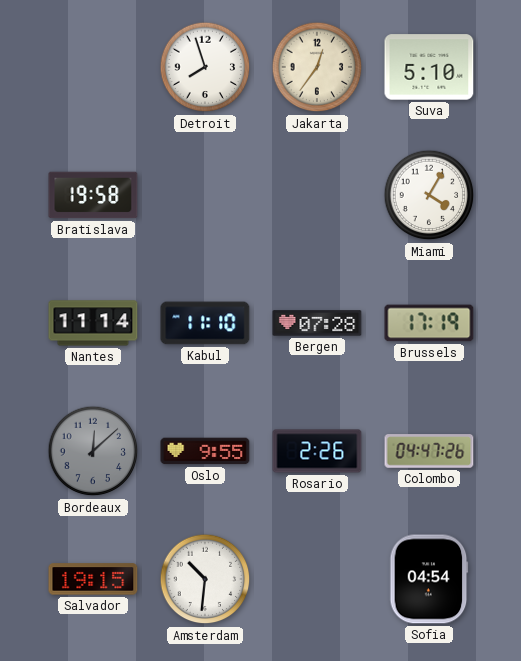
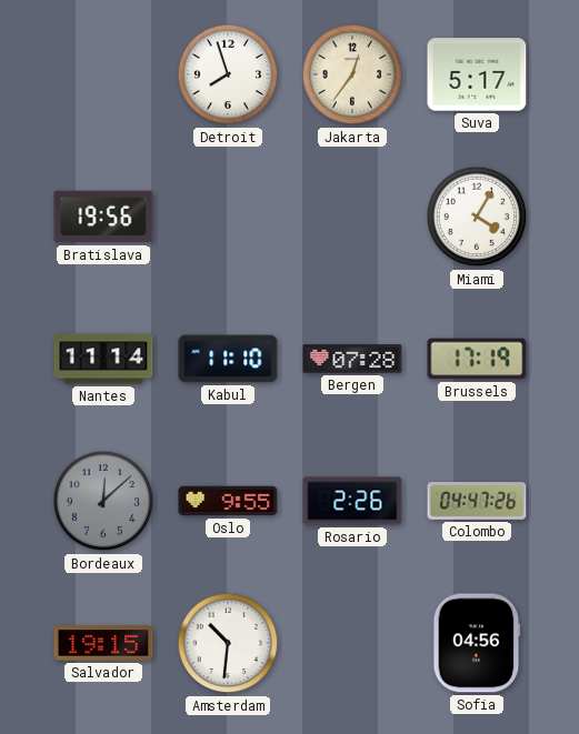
Suva: 5:10 -> 5:17
Bratislava: 19:58 -> 19:56
Sofia: 04:54 -> 04:56
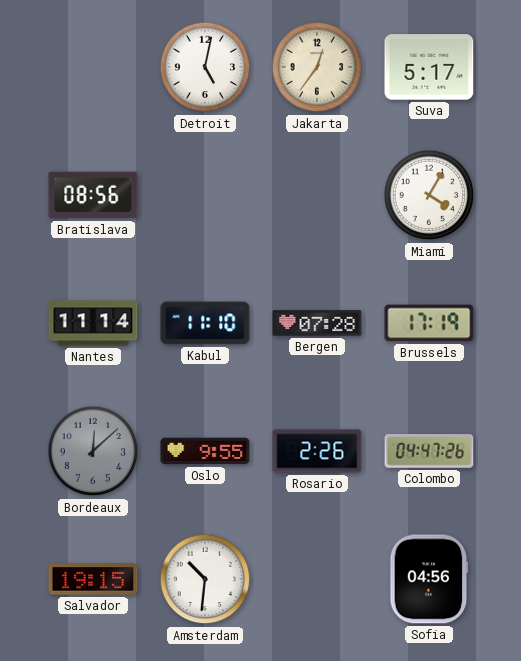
Detroit: 7:57 -> 5:02
Bratislava: 19:56 -> 08:56
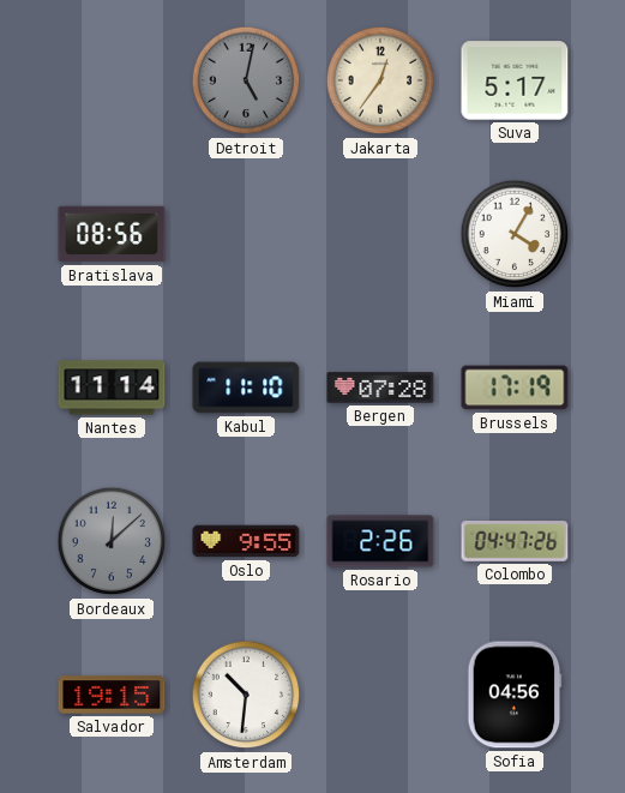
Detroit dial: white -> grey
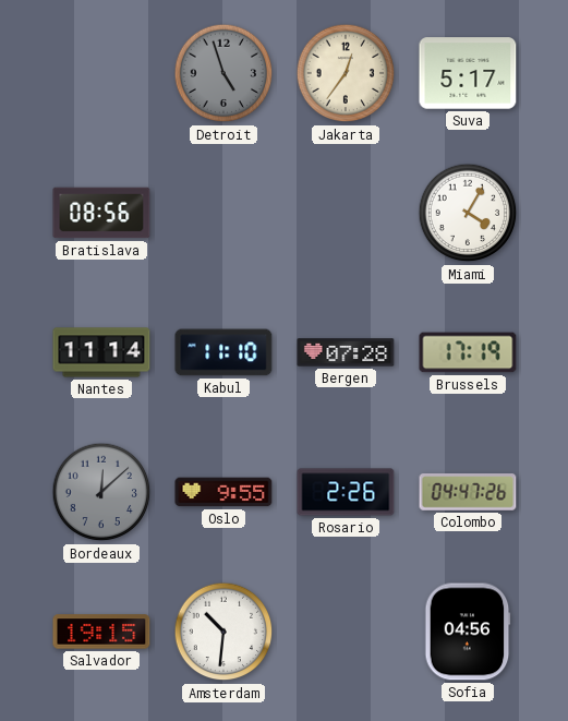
Detroit: 5:02 -> 4:57
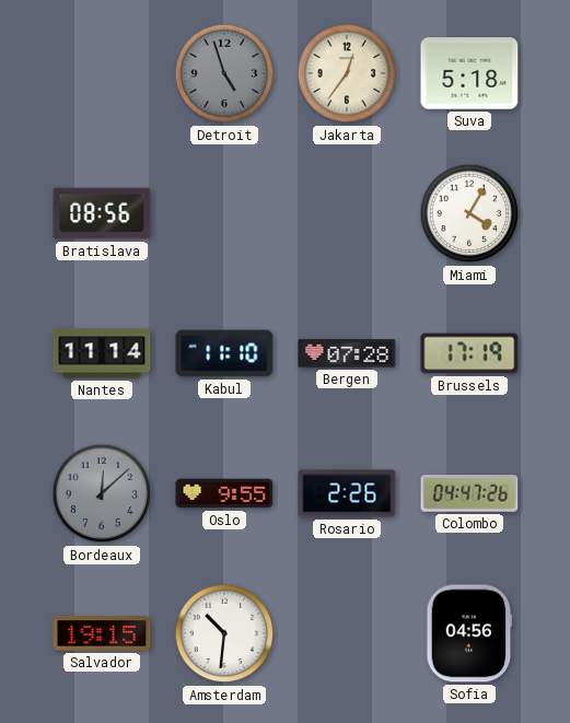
Suva: 5:17 -> 5:18
